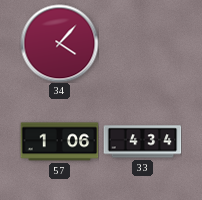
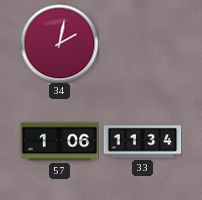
34: 4:07 -> 2:02
33: 4:34 -> 11:34
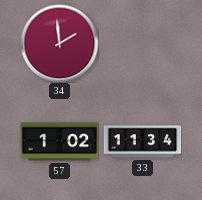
34: 2:02 -> 1:59
57: 1:06 -> 1:02
